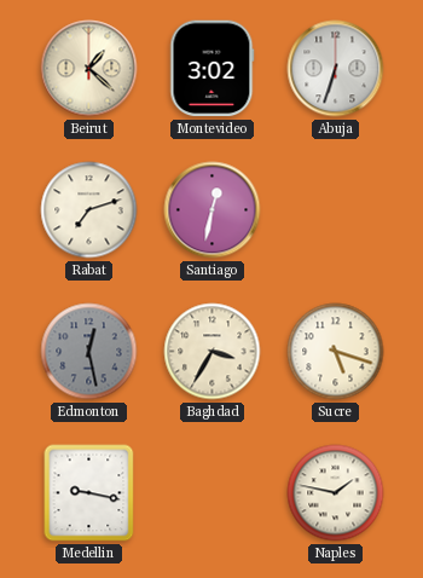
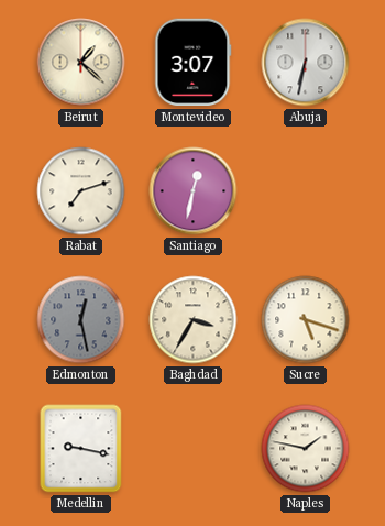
Montevideo: 3:02 -> 3:07
Abuja: 6:33 -> 6:32
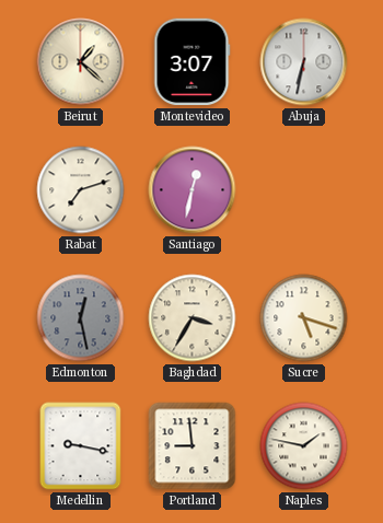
Portland: none -> 8:59
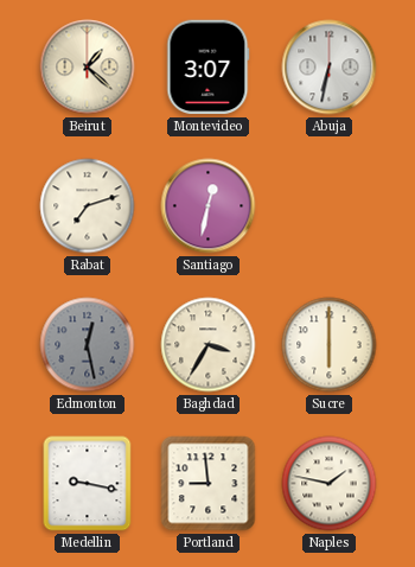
Sucre: 5:18 -> 6:00
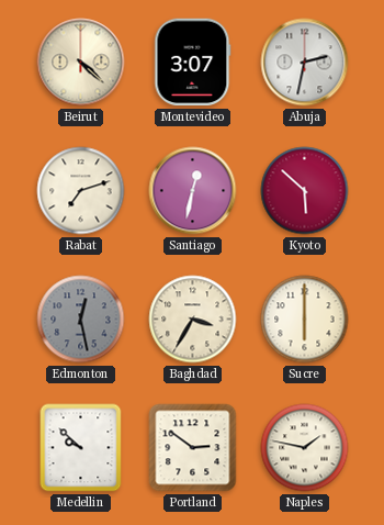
Beirut: 1:22 -> 4:22
Abuja: 6:32 -> 2:32
Kyoto: none -> 5:52
Medellin: 9:17 -> 9:52
Portland: 8:59 -> 2:51
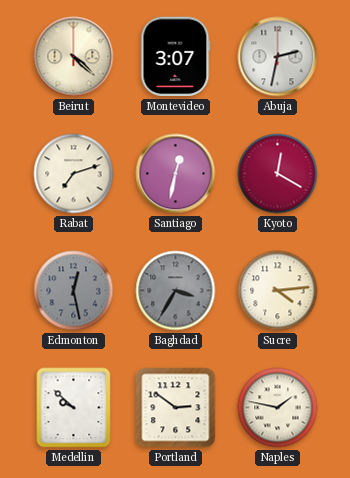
Kyoto: 5:52 -> 12:20
Baghdad dial: cream -> grey
Sucre: 6:00 -> 4:14
